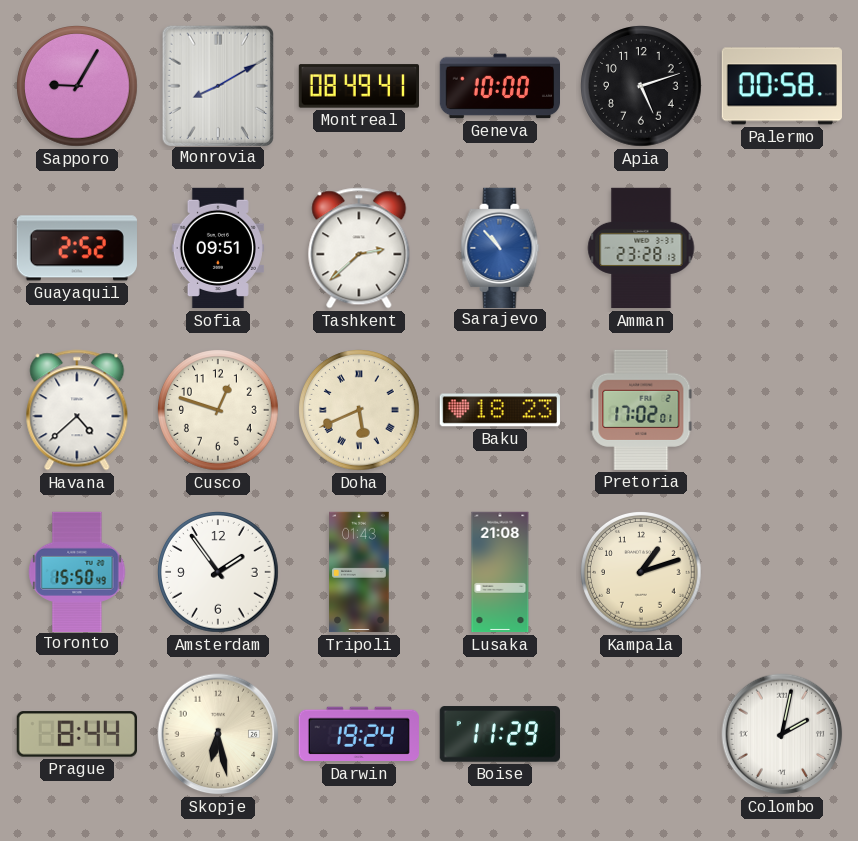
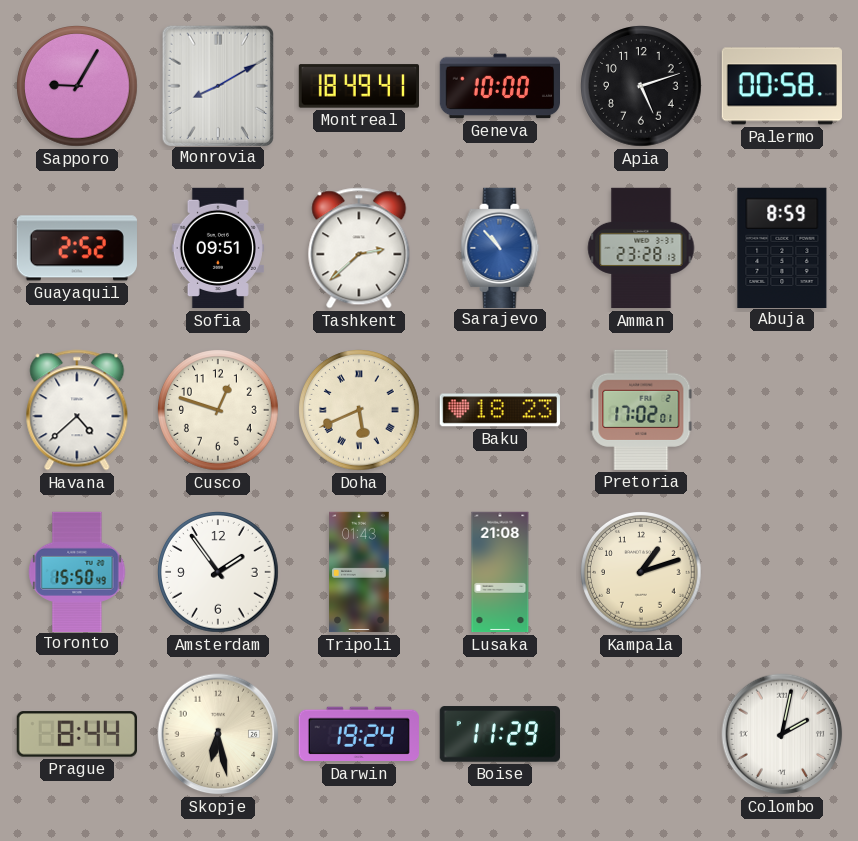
Montreal: 08:49 -> 18:49
Abuja: none -> 8:59
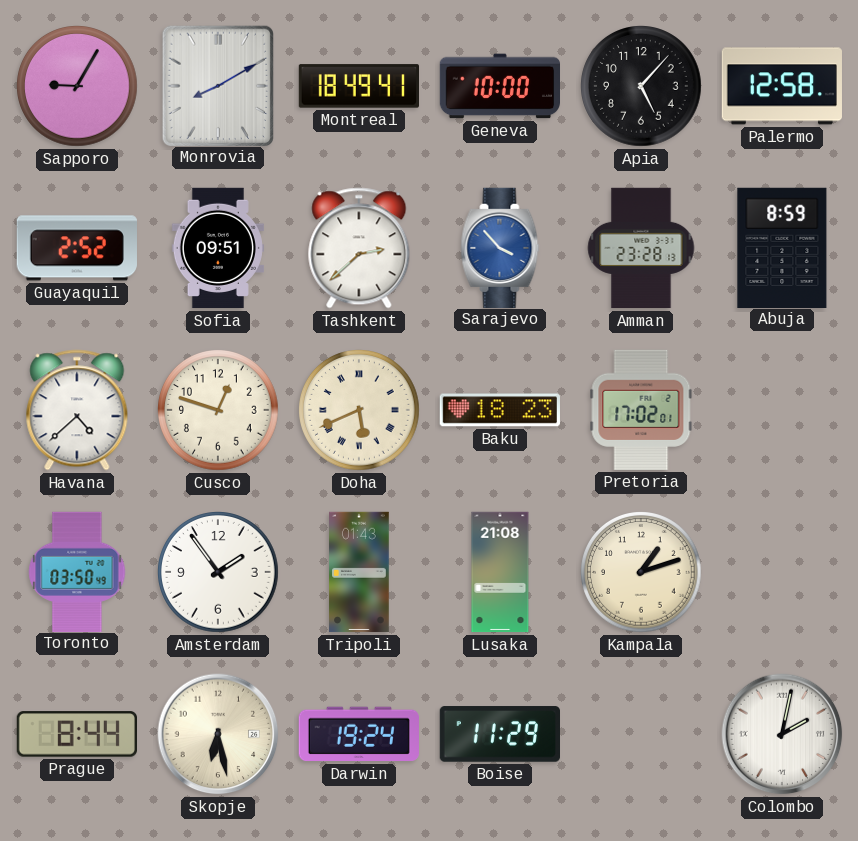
Apia: 5:12 -> 5:07
Palermo: 00:58 -> 12:58
Sarajevo: 10:53 -> 3:53
Toronto: 15:50 -> 03:50
